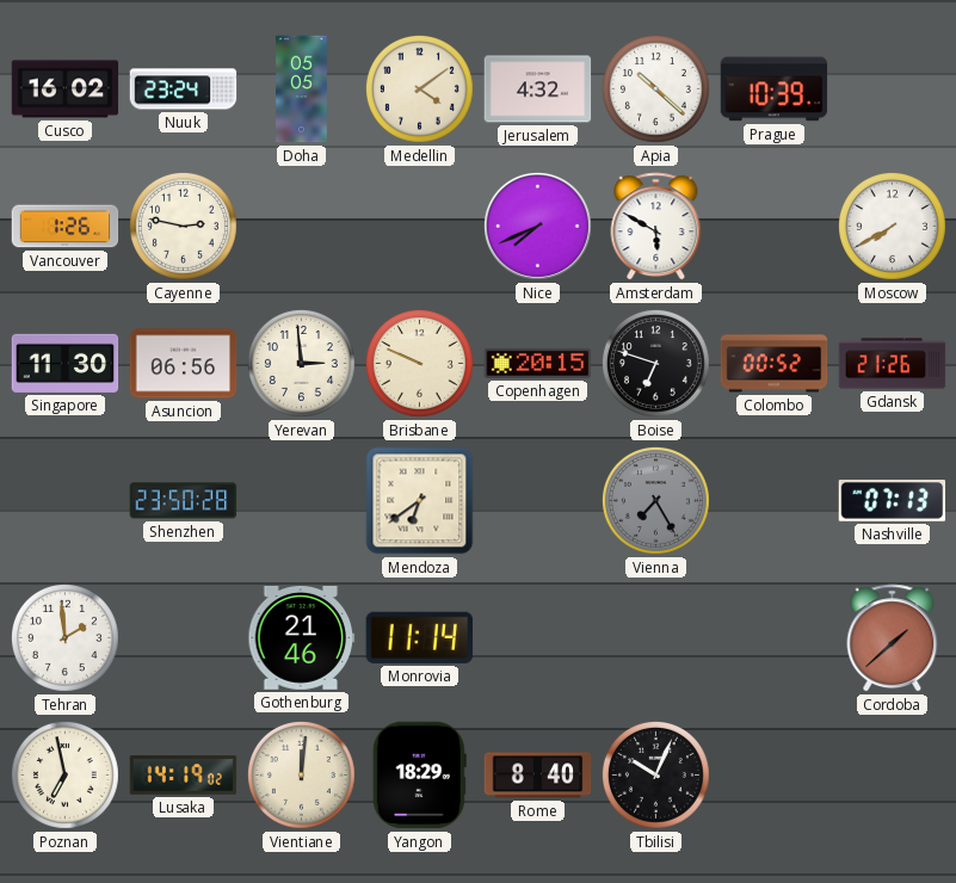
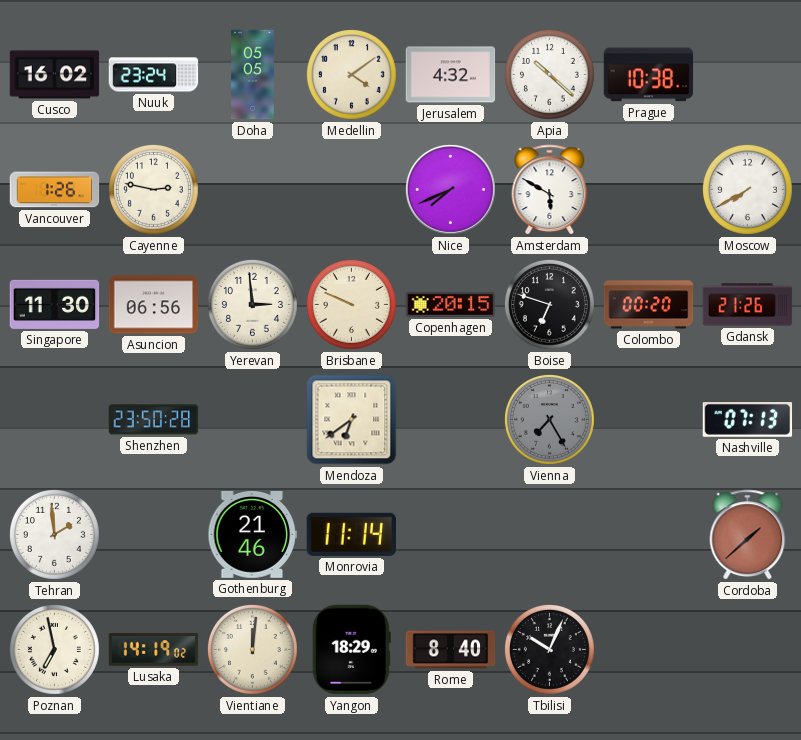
Prague: 10:39 -> 10:38
Colombo: 00:52 -> 00:20
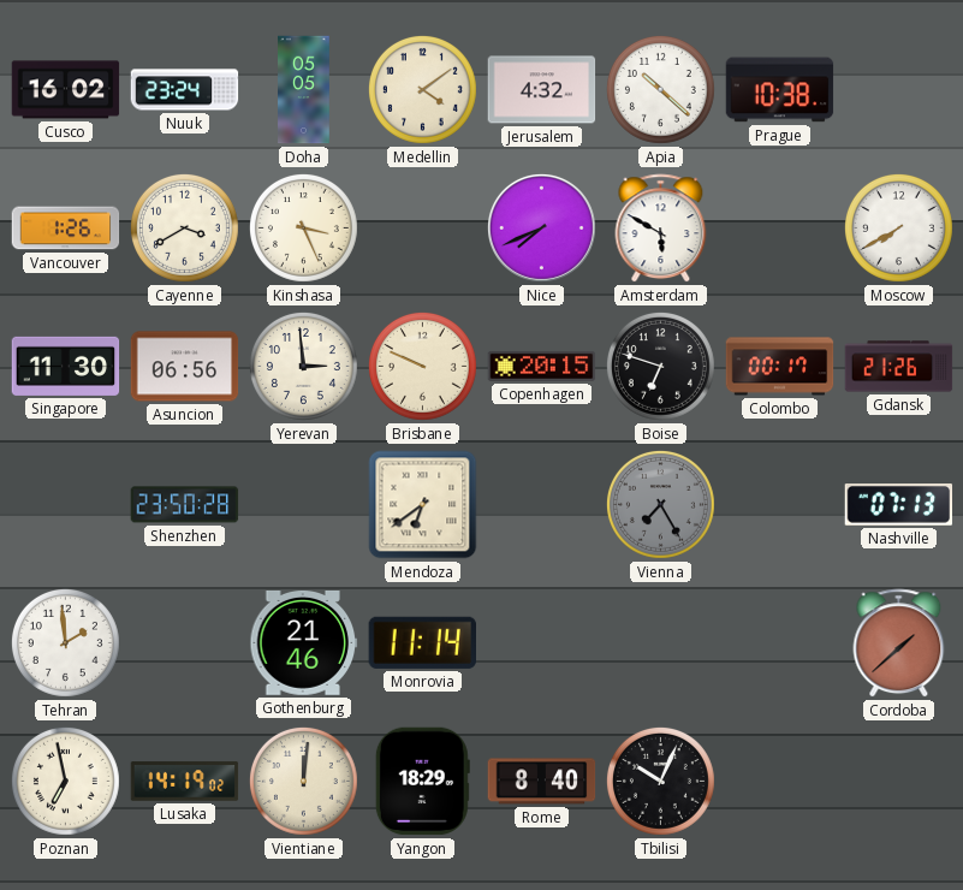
Cayenne: 2:47 -> 3:40
Kinshasa: none -> 3:26
Colombo: 00:20 -> 00:17
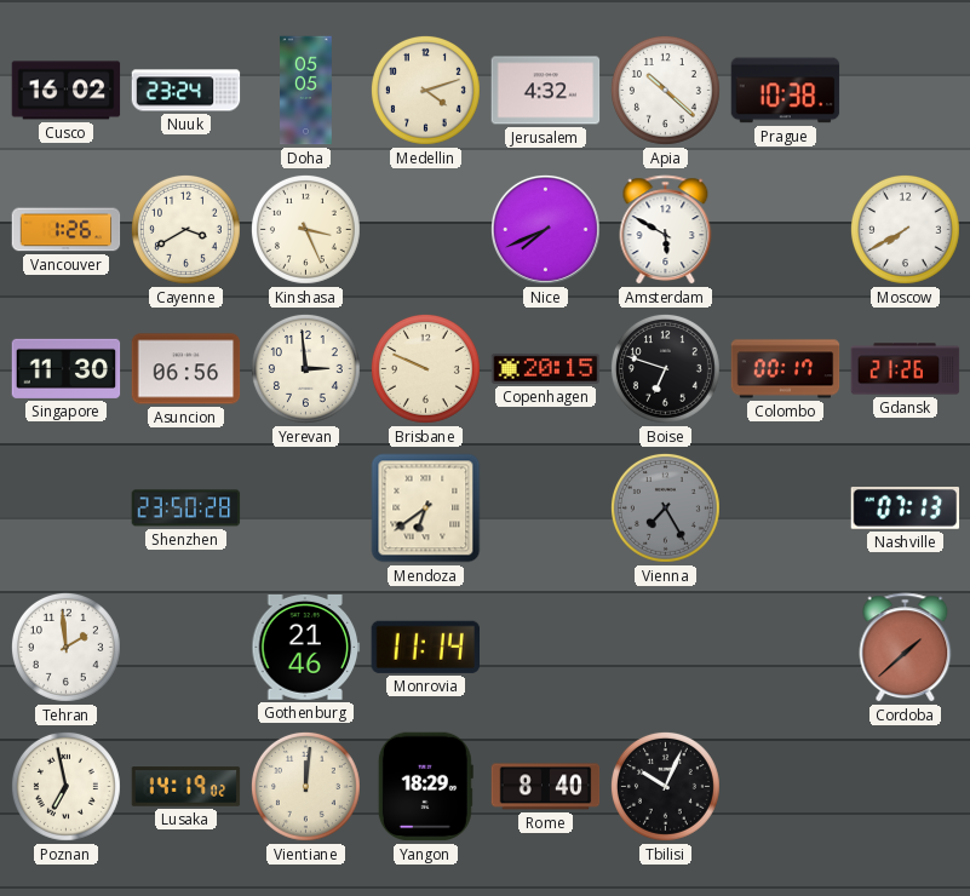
Medellin: 4:09 -> 4:12
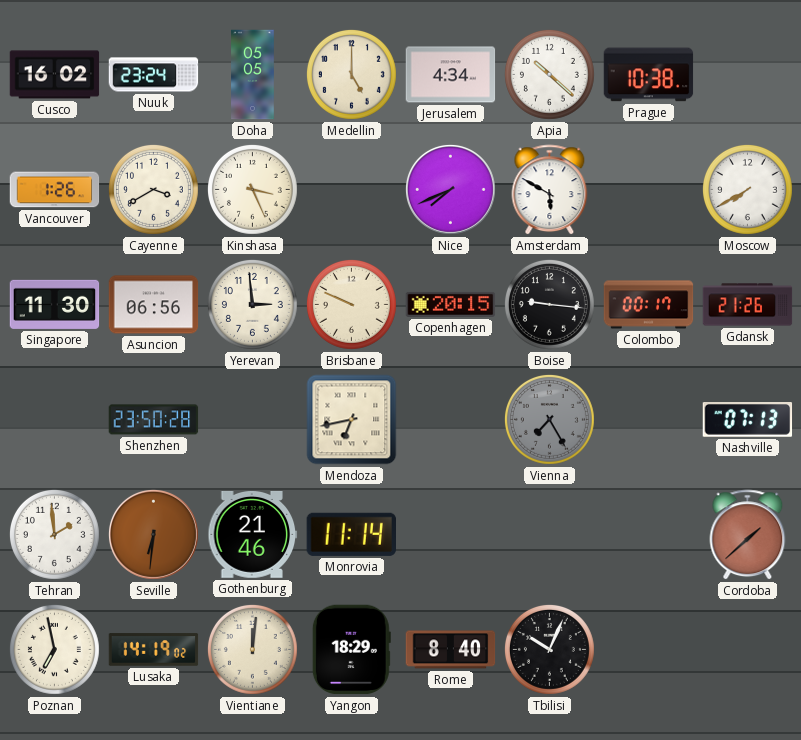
Medellin: 4:12 -> 5:00
Jerusalem: 4:32 -> 4:34
Boise: 6:48 -> 9:16
Mendoza: 6:39 -> 6:43
Seville: none -> 6:31
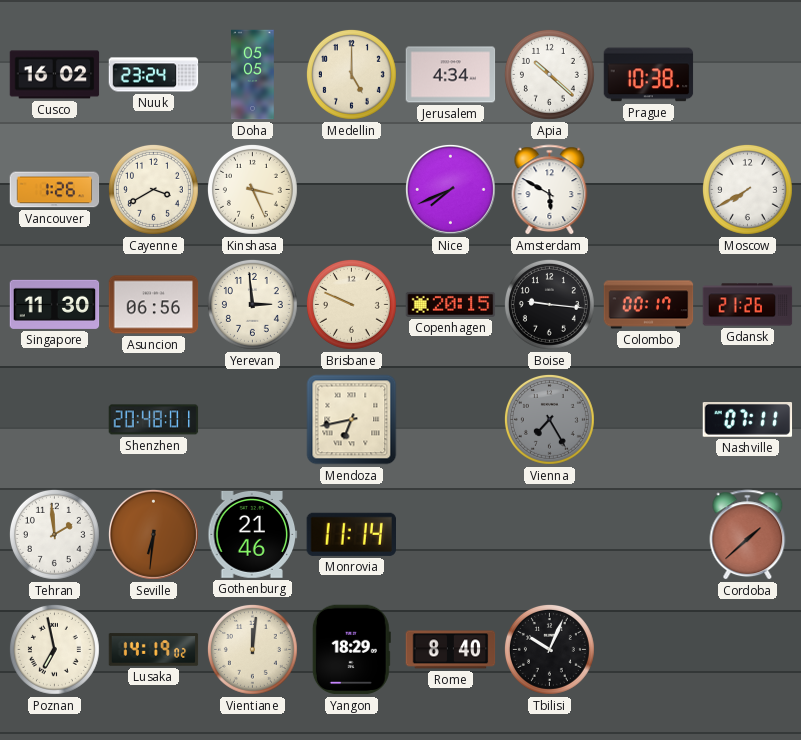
Shenzhen: 23:50 -> 20:48
Nashville: 07:13 -> 07:11
